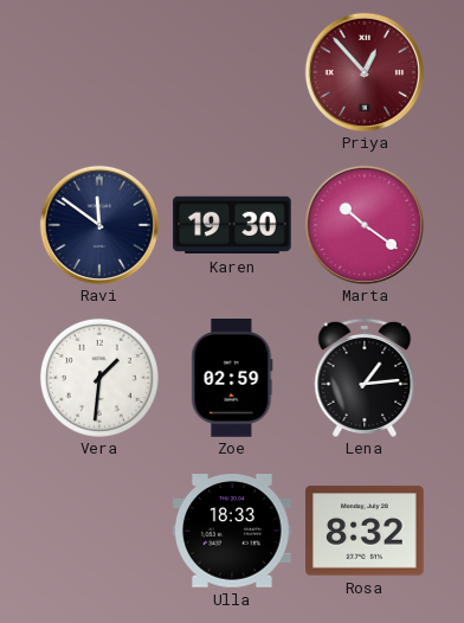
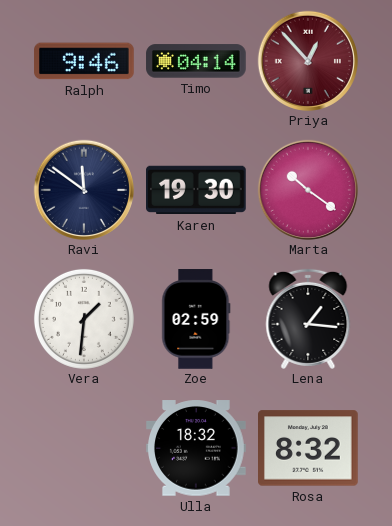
Ralph: none -> 9:46
Timo: none -> 04:14
Lena: 1:14 -> 1:16
Ulla: 18:33 -> 18:32
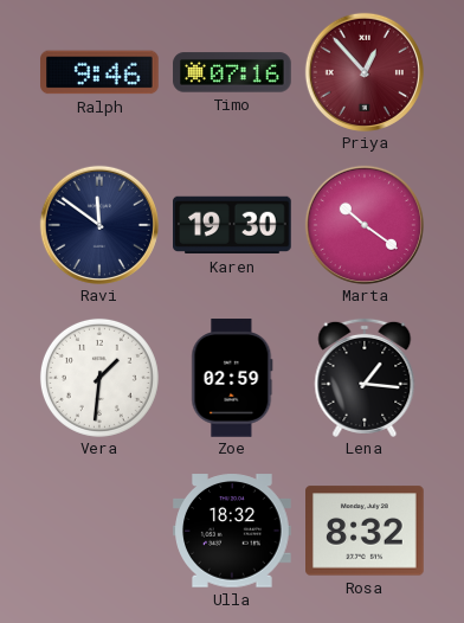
Timo: 04:14 -> 07:16
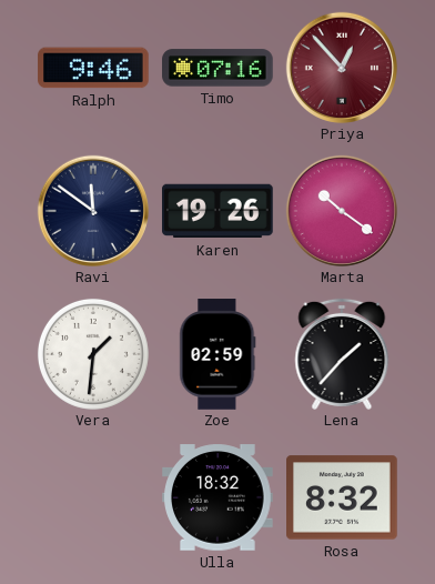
Karen: 19:30 -> 19:26
Lena: 1:16 -> 1:37
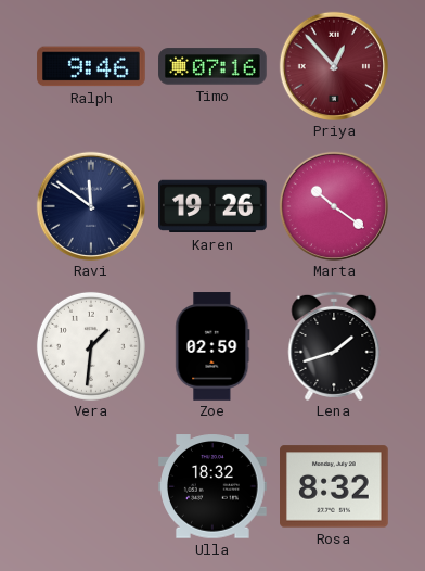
Lena: 1:37 -> 1:42
